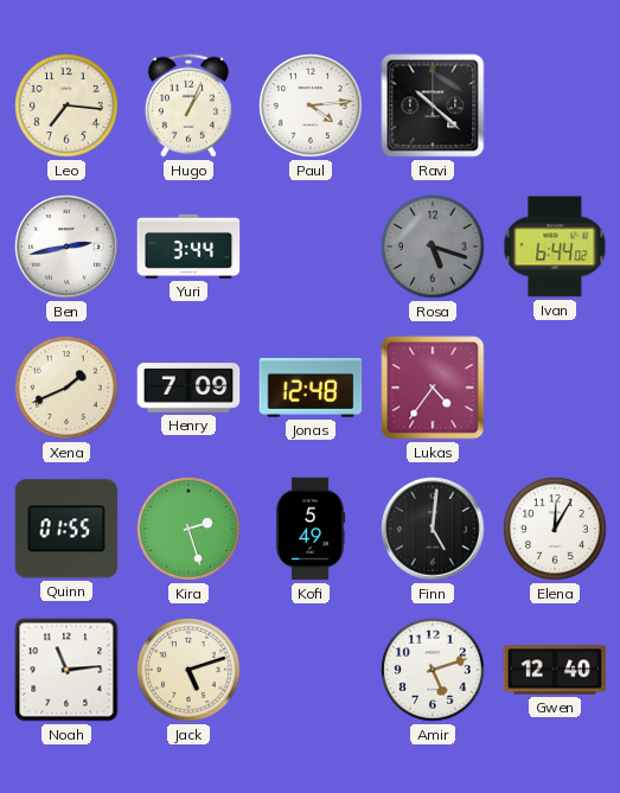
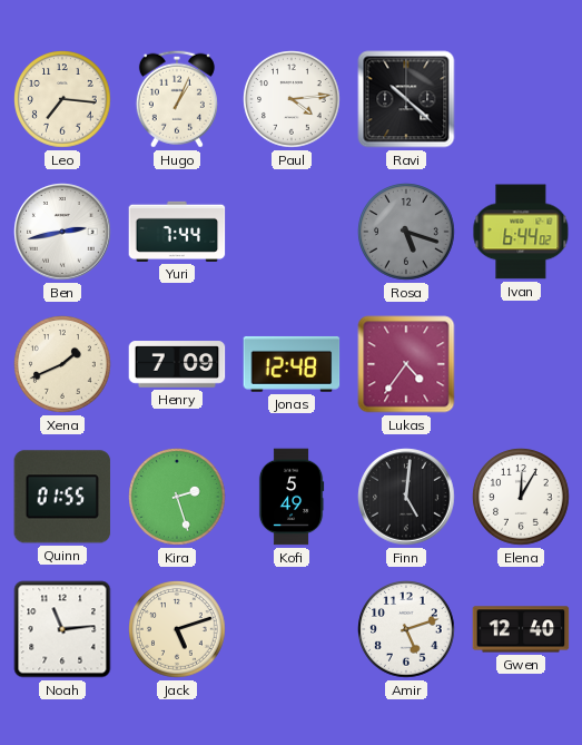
Yuri: 3:44 -> 7:44
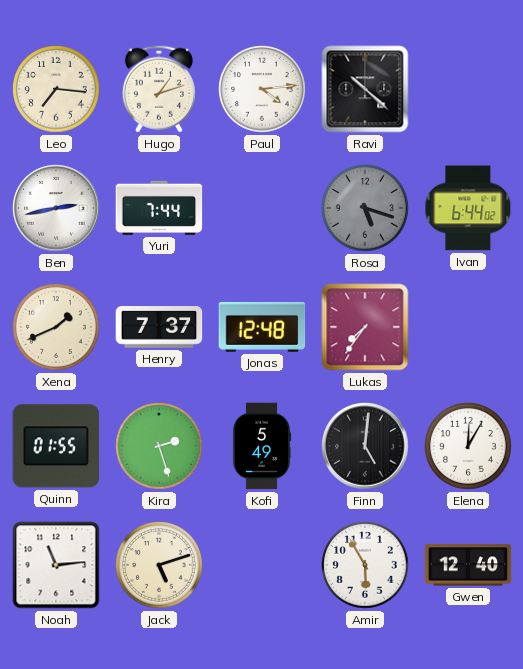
Hugo: 1:04 -> 1:12
Henry: 7:09 -> 7:37
Lukas: 4:36 -> 7:36
Amir: 5:12 -> 5:55
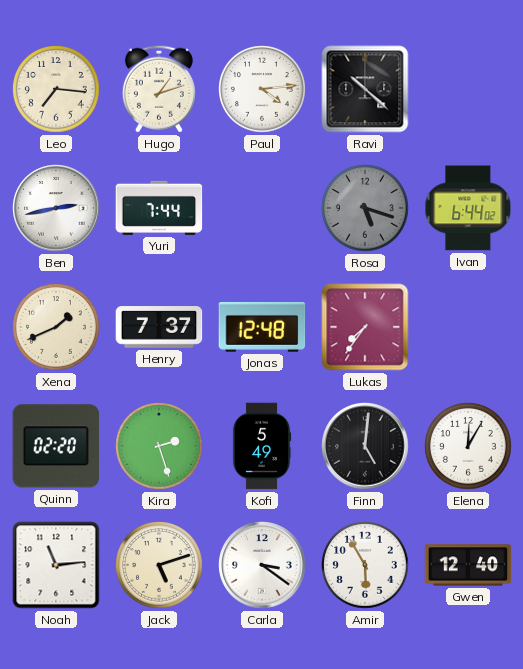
Quinn: 01:55 -> 02:20
Carla: none -> 3:21
